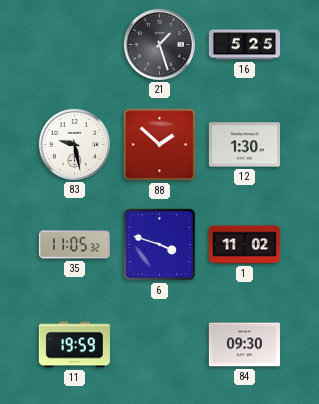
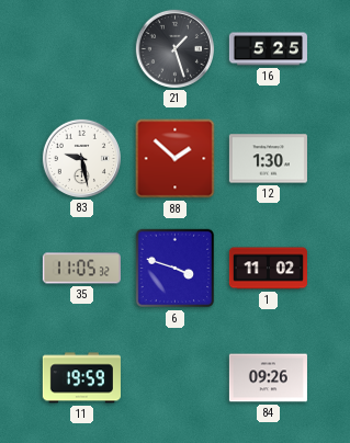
84: 09:30 -> 09:26
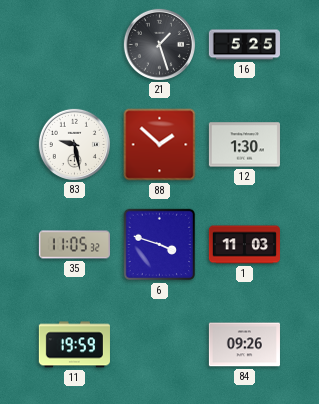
1: 11:02 -> 11:03
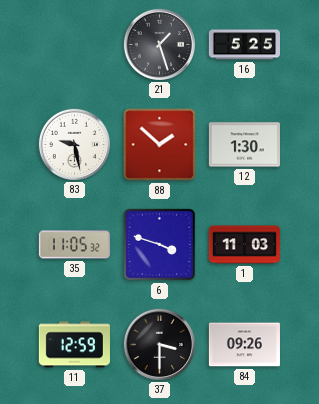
11: 19:59 -> 12:59
37: none -> 3:30
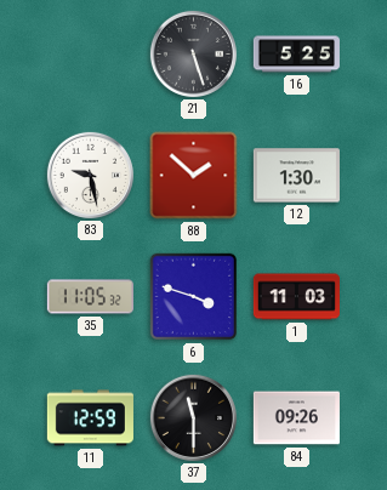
21: 1:27 -> 5:27
37: 3:30 -> 11:30
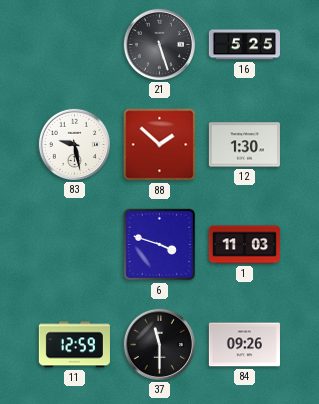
35: 11:05 -> none
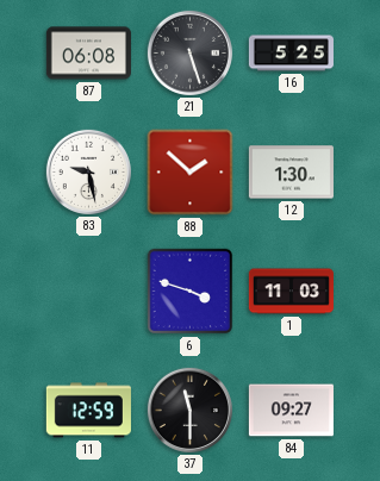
87: none -> 06:08
84: 09:26 -> 09:27
